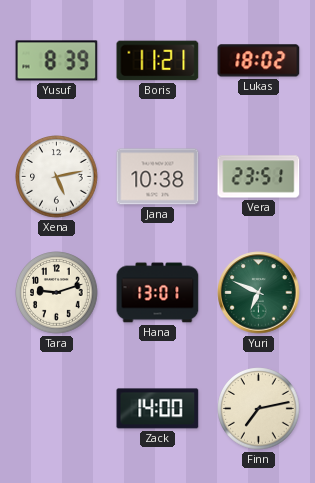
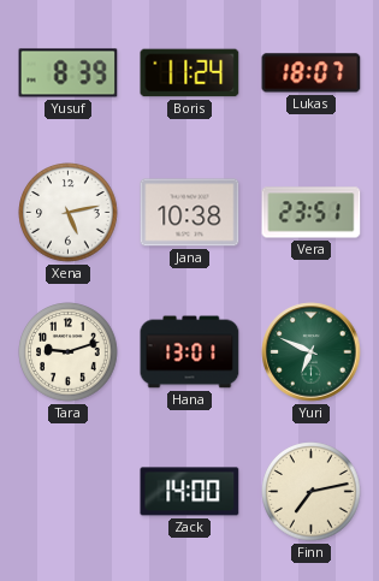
Boris: 11:21 -> 11:24
Lukas: 18:02 -> 18:07
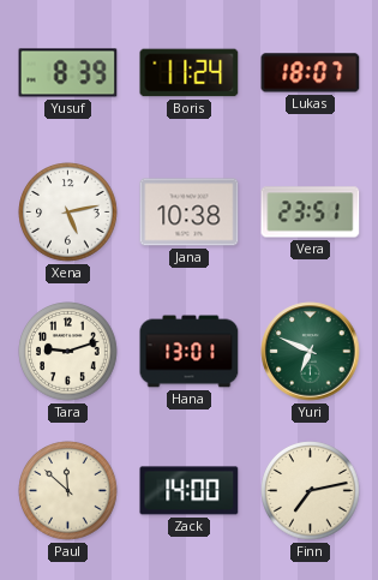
Paul: none -> 11:52
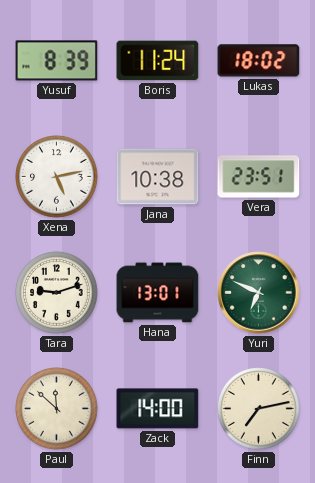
Lukas: 18:07 -> 18:02
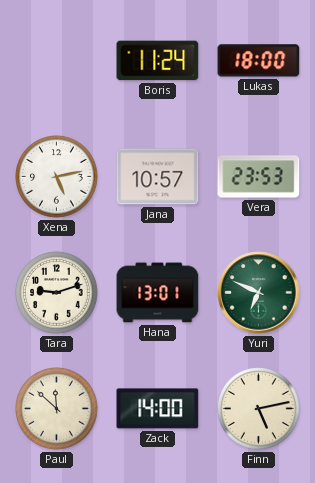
Yusuf: 8:39 -> none
Lukas: 18:02 -> 18:00
Jana: 10:38 -> 10:57
Vera: 23:51 -> 23:53
Finn: 7:13 -> 5:13
